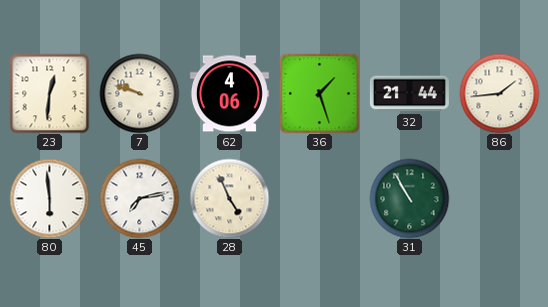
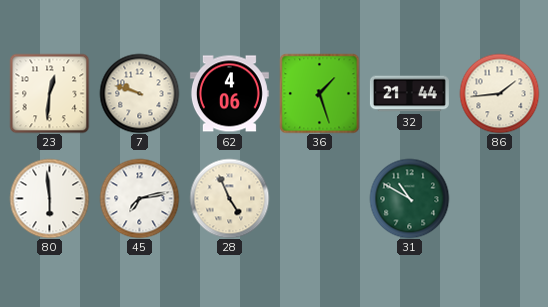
31: 10:55 -> 10:50
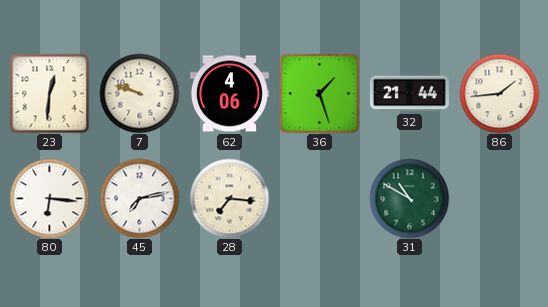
80: 5:59 -> 6:16
28: 4:56 -> 7:16
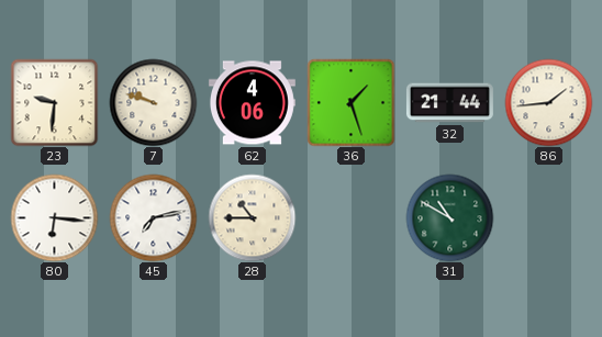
23: 12:31 -> 9:31
28: 7:16 -> 10:45
